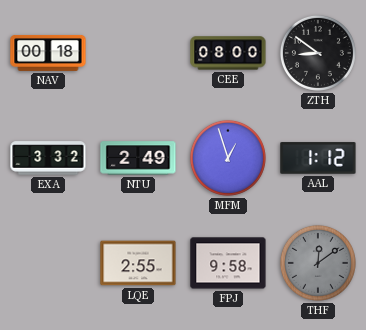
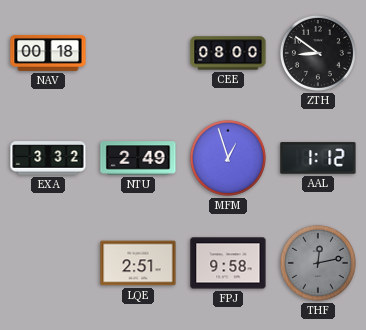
LQE: 2:55 -> 2:51
THF: 12:09 -> 12:13
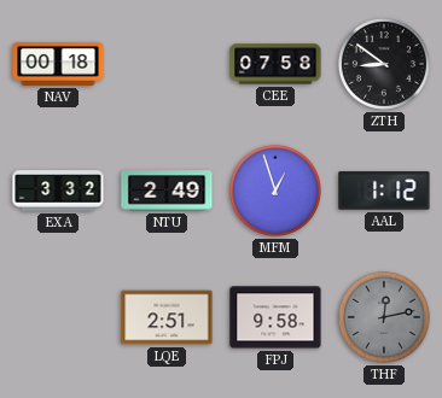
CEE: 08:00 -> 07:58
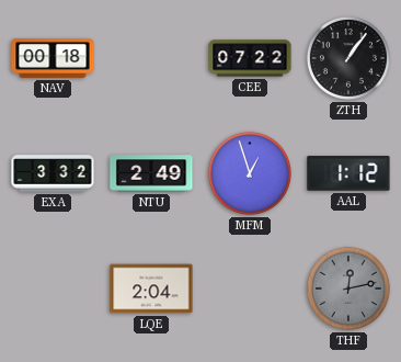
CEE: 07:58 -> 07:22
ZTH: 8:51 -> 1:06
LQE: 2:51 -> 2:04
FPJ: 9:58 -> none
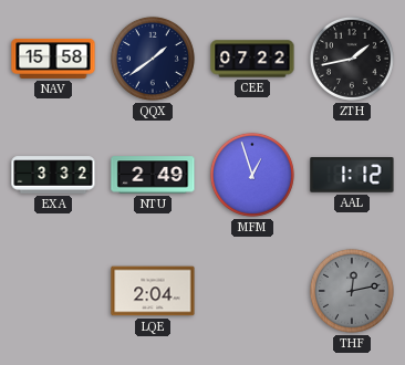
NAV: 00:18 -> 15:58
QQX: none -> 1:39
ZTH: 1:06 -> 1:43
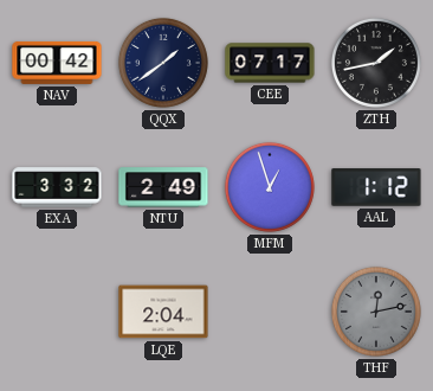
NAV: 15:58 -> 00:42
CEE: 07:22 -> 07:17
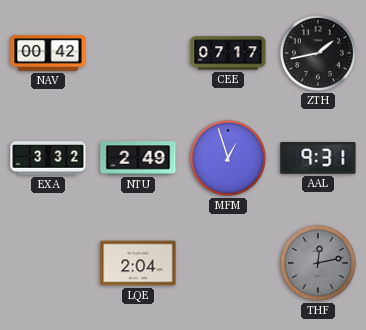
QQX: 1:39 -> none
AAL: 1:12 -> 9:31
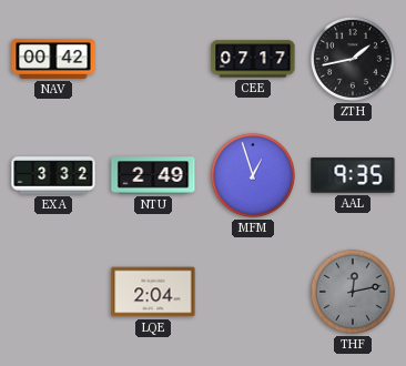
AAL: 9:31 -> 9:35
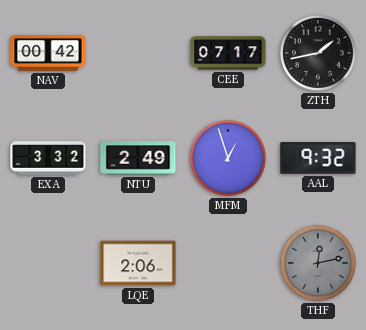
AAL: 9:35 -> 9:32
LQE: 2:04 -> 2:06
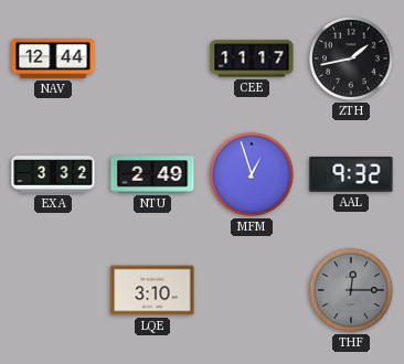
NAV: 00:42 -> 12:44
CEE: 07:17 -> 11:17
LQE: 2:06 -> 3:10
THF: 12:13 -> 12:15
